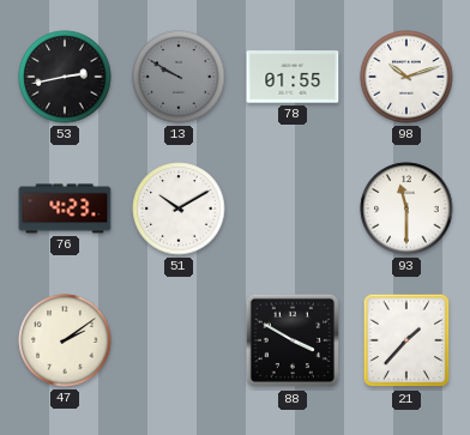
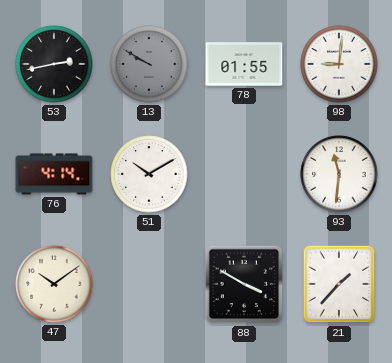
98: 10:12 -> 9:01
76: 4:23 -> 4:14
93: 11:30 -> 11:31
47: 2:09 -> 10:09
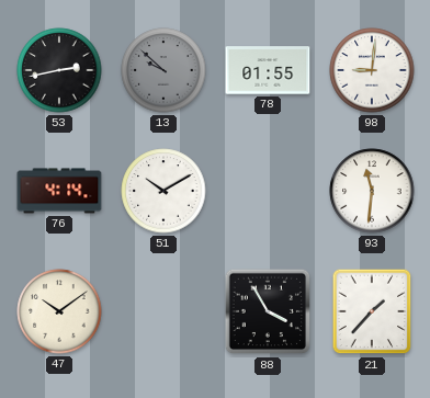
13: 9:50 -> 9:52
88: 3:50 -> 3:55
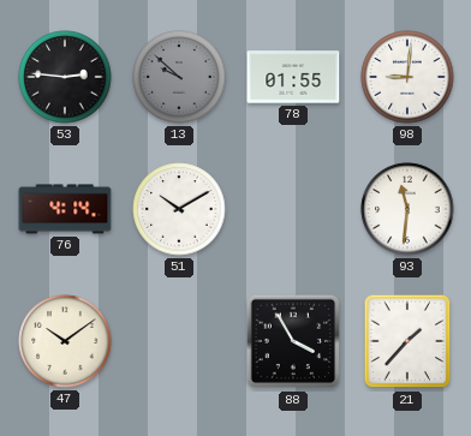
53: 2:43 -> 2:46
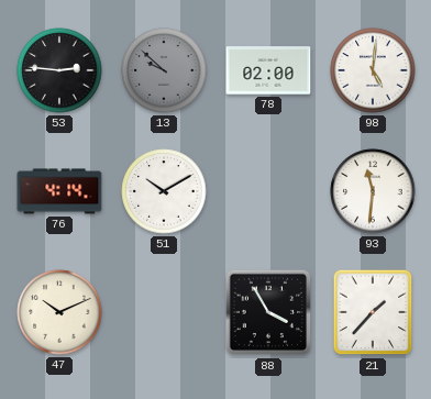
78: 01:55 -> 02:00
98: 9:01 -> 5:01
47: 10:09 -> 10:11
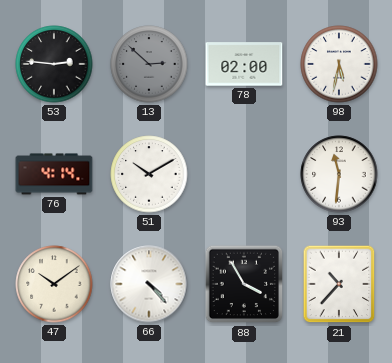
13: 9:52 -> 2:52
98: 5:01 -> 5:32
47: 10:11 -> 10:09
66: none -> 4:23
21: 1:37 -> 10:37
